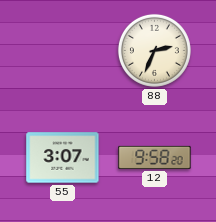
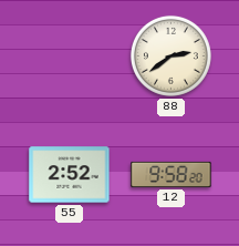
88: 2:34 -> 2:39
55: 3:07 -> 2:52
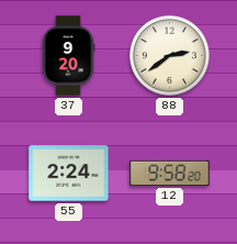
37: none -> 9:20
55: 2:52 -> 2:24
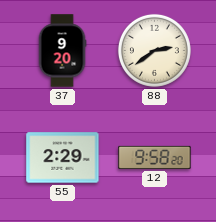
55: 2:24 -> 2:29
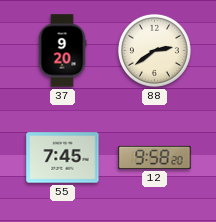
55: 2:29 -> 7:45
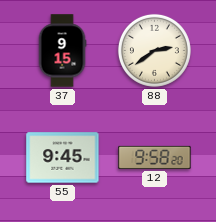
37: 9:20 -> 9:15
55: 7:45 -> 9:45
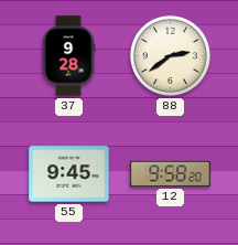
37: 9:15 -> 9:28
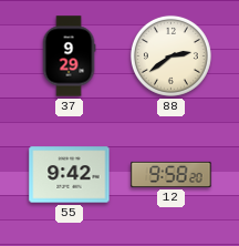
37: 9:28 -> 9:29
55: 9:45 -> 9:42
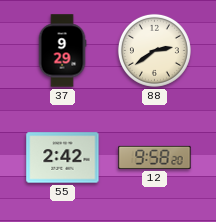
55: 9:42 -> 2:42
